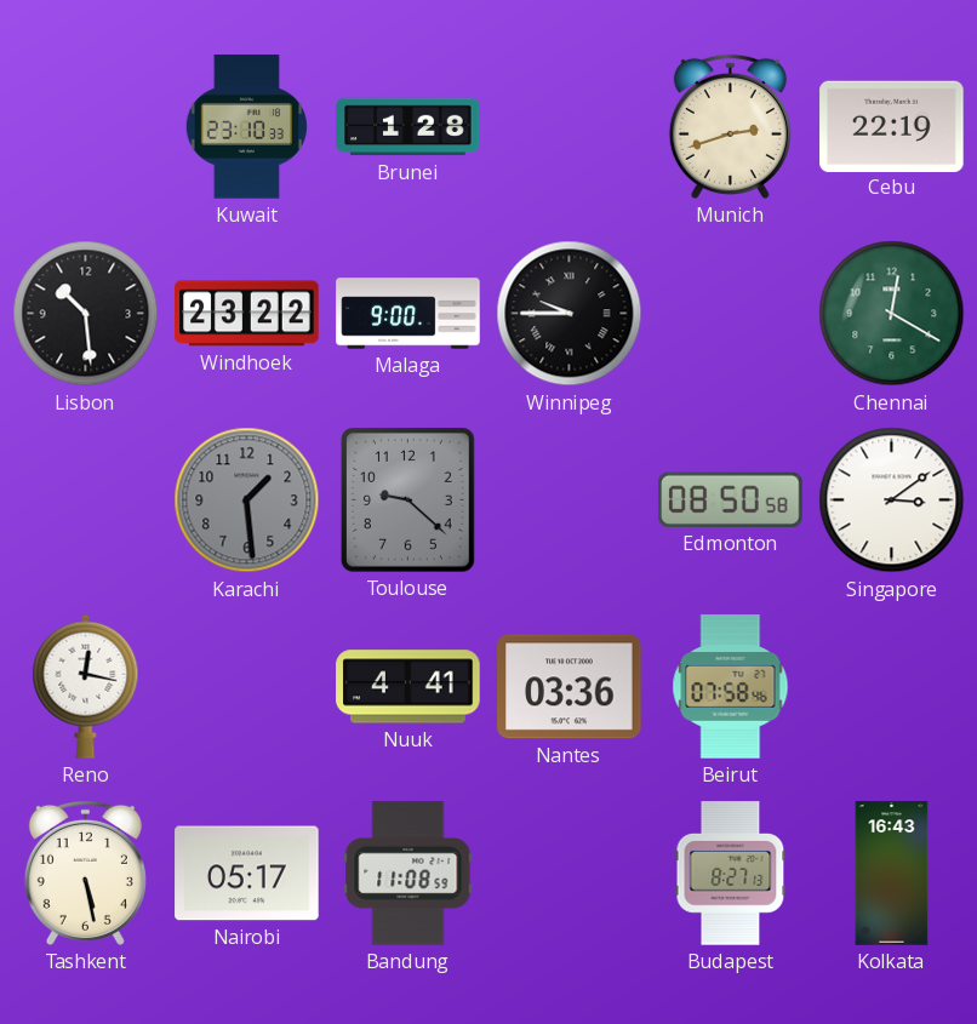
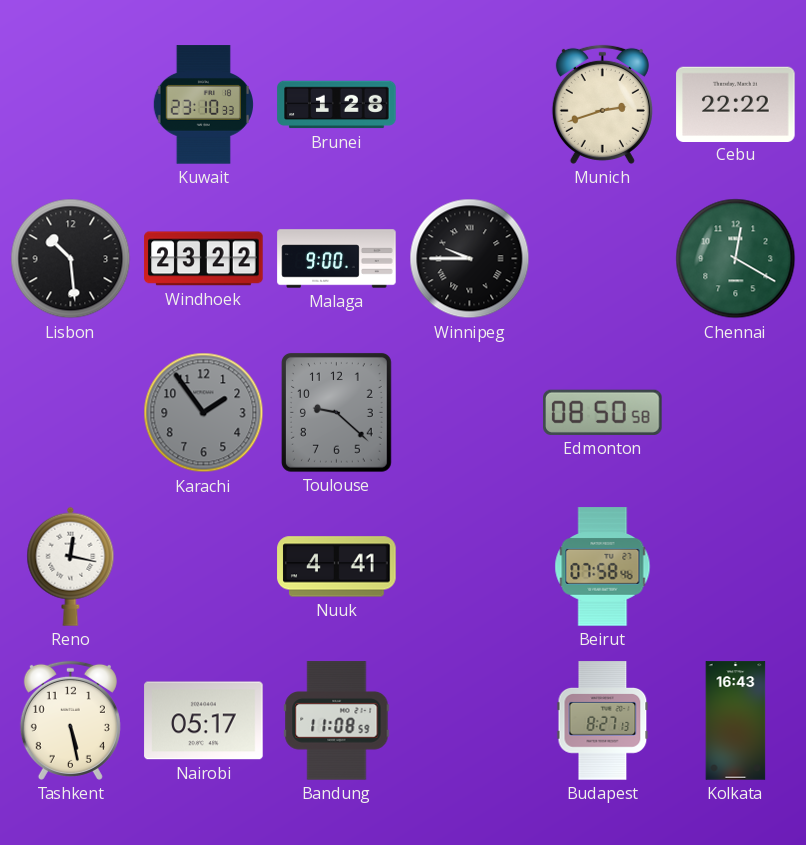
Cebu: 22:19 -> 22:22
Karachi: 1:29 -> 1:54
Singapore: 3:09 -> none
Nantes: 03:36 -> none
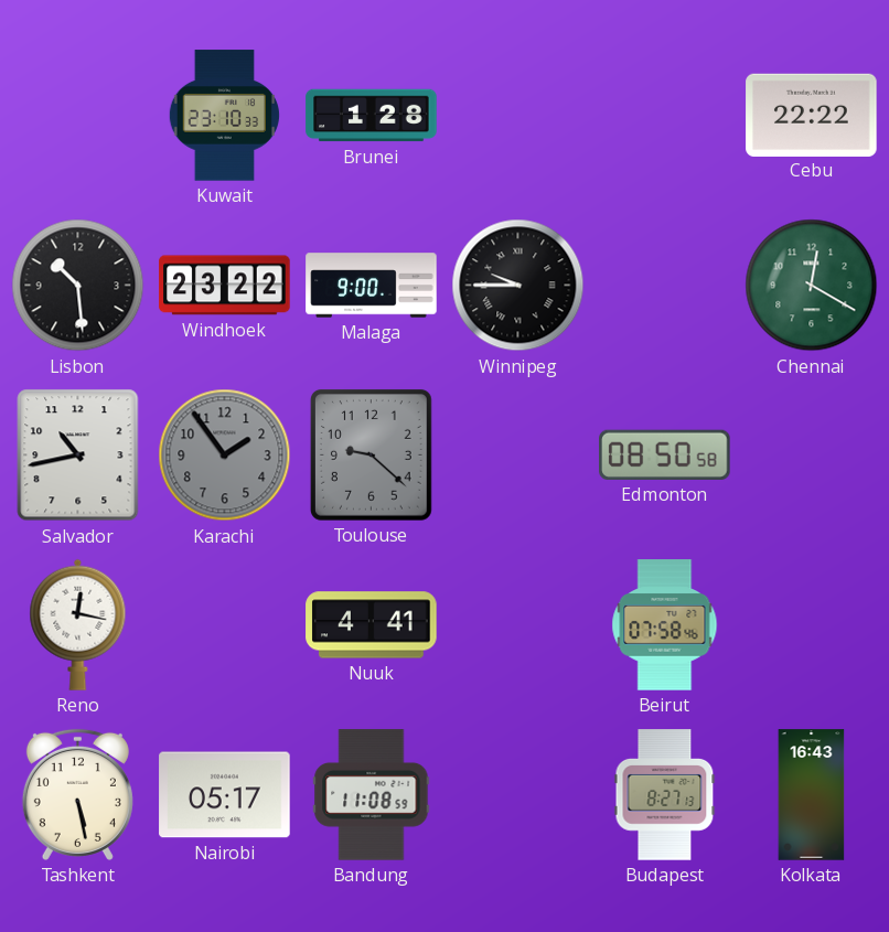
Munich: 2:42 -> none
Salvador: none -> 10:43
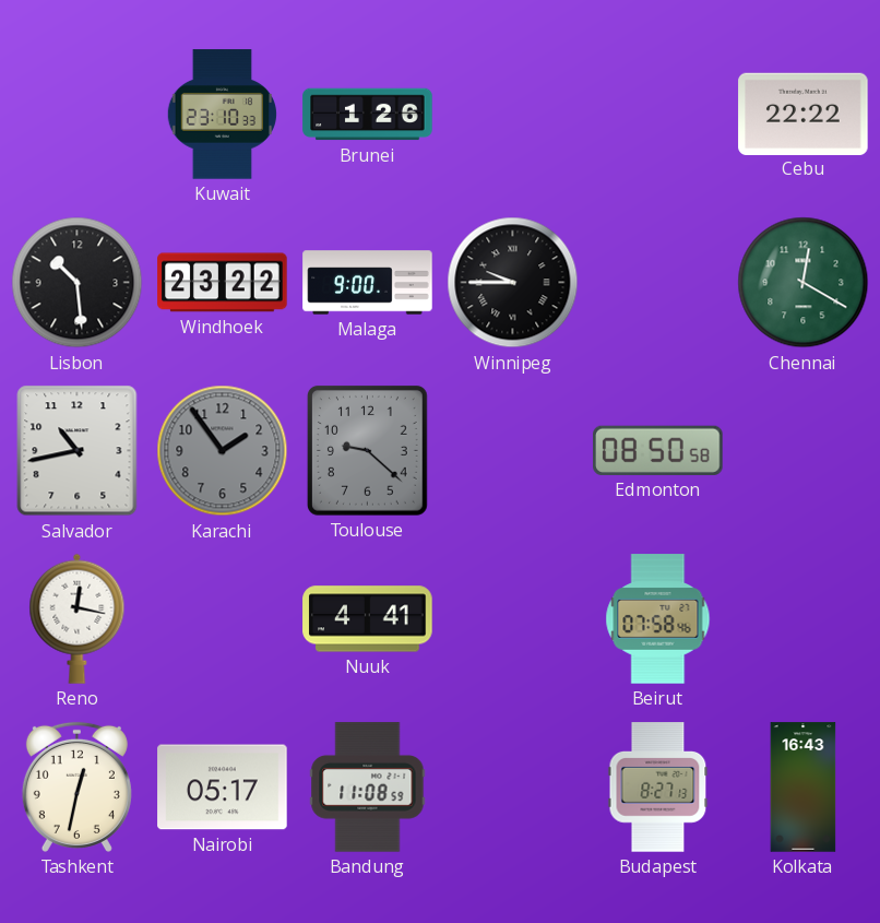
Brunei: 1:28 -> 1:26
Tashkent: 5:28 -> 12:32
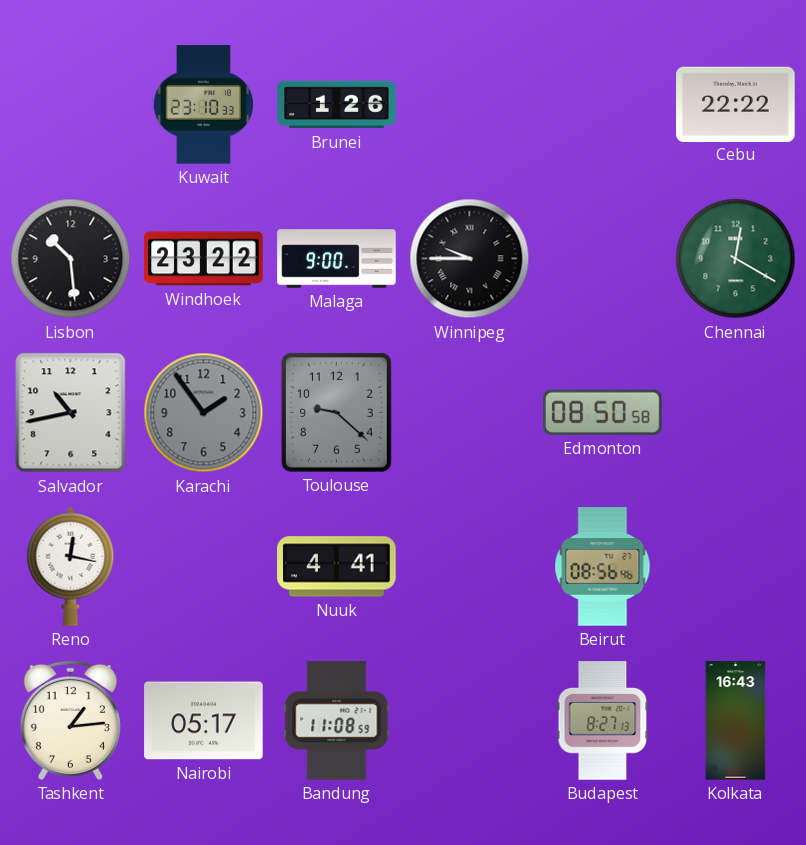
Beirut: 07:58 -> 08:56
Tashkent: 12:32 -> 1:14
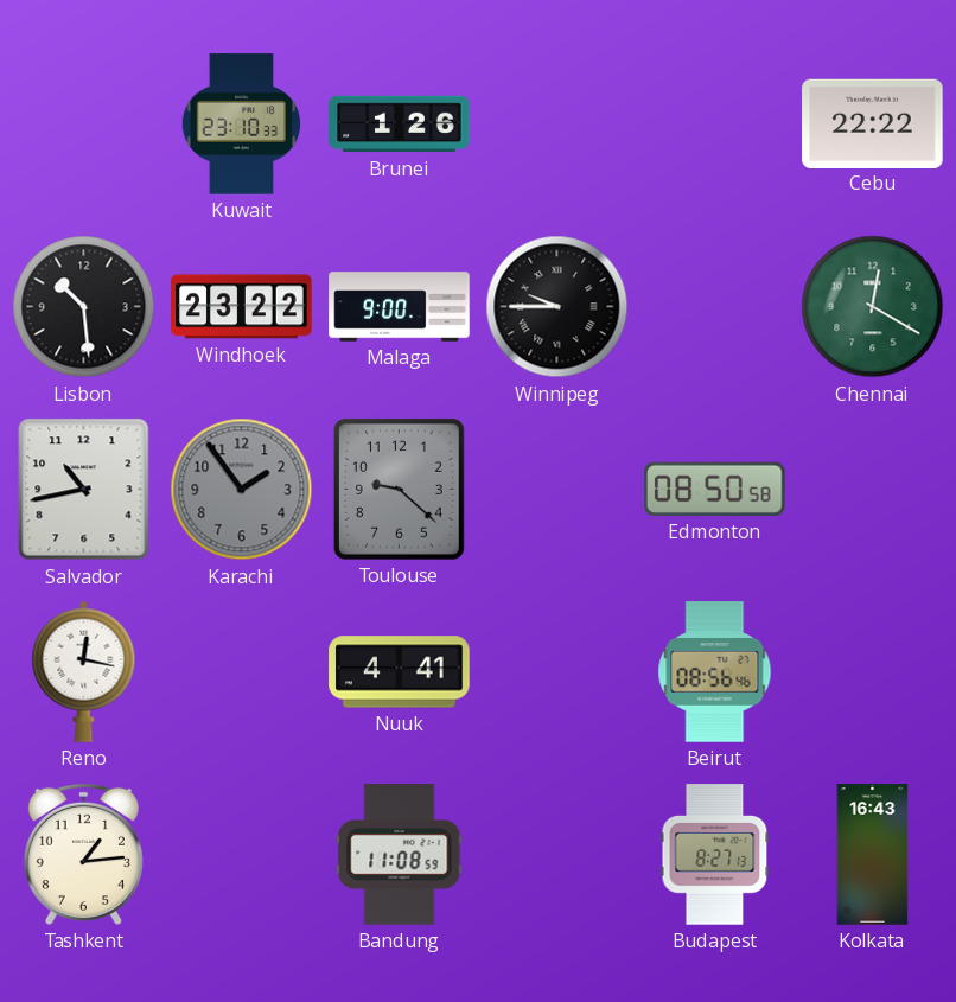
Nairobi: 05:17 -> none
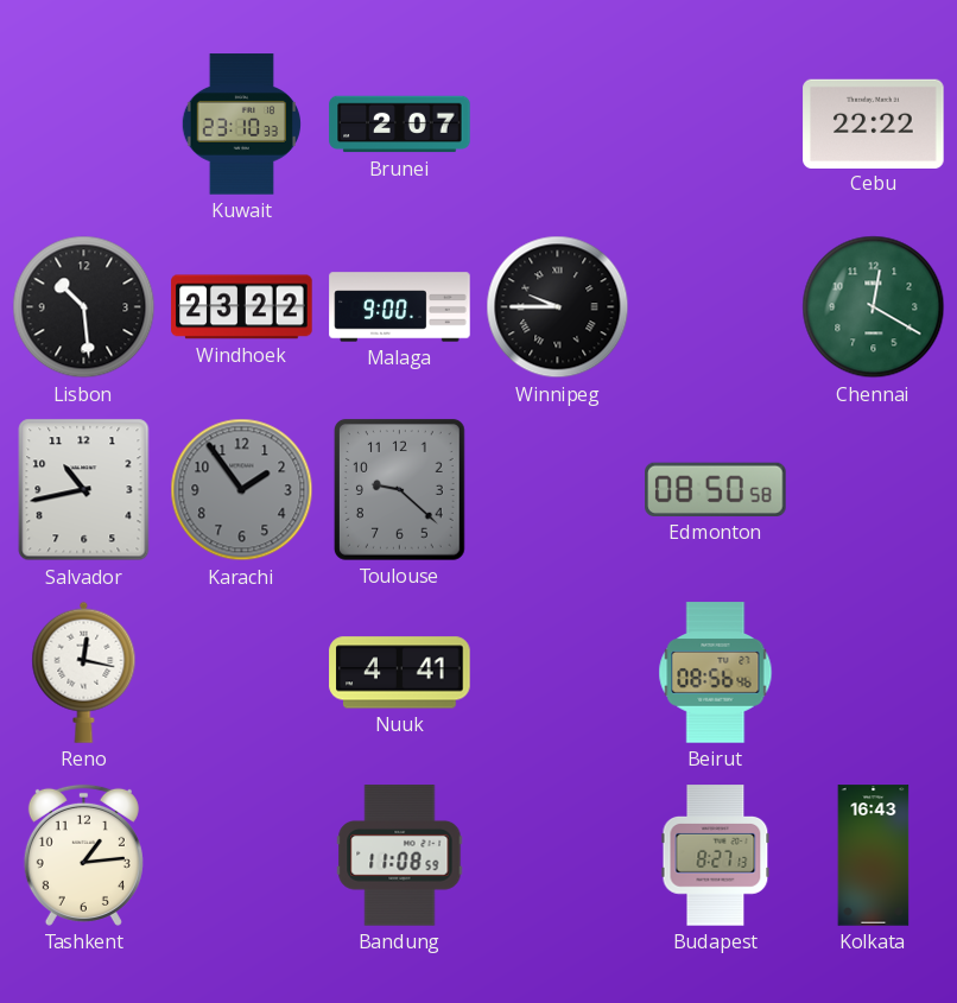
Brunei: 1:26 -> 2:07
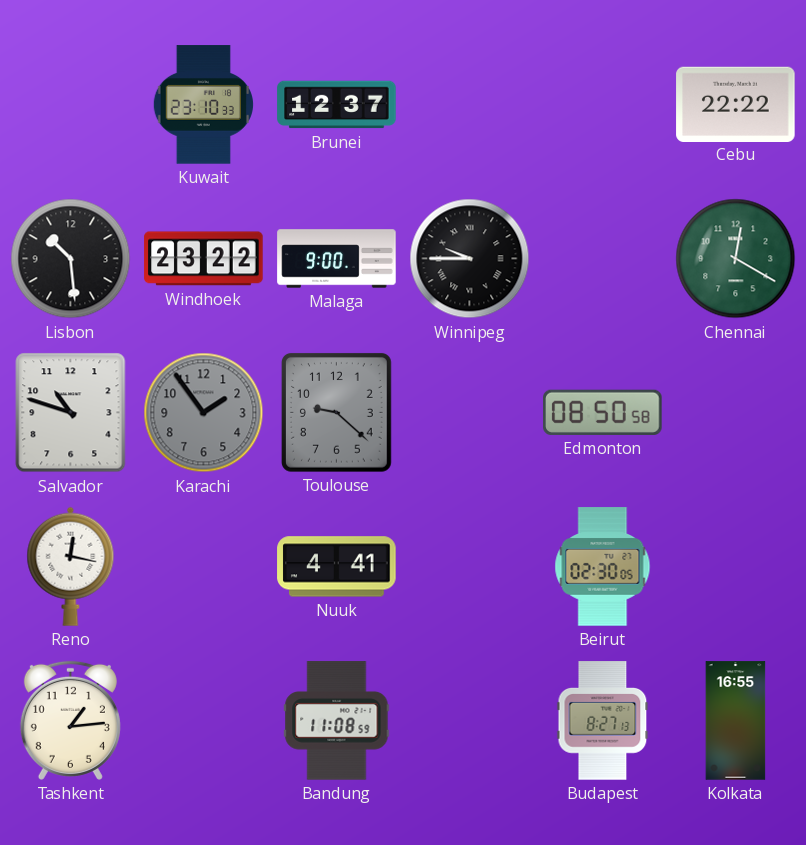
Brunei: 2:07 -> 12:37
Salvador: 10:43 -> 10:48
Beirut: 08:56 -> 02:30
Kolkata: 16:43 -> 16:55
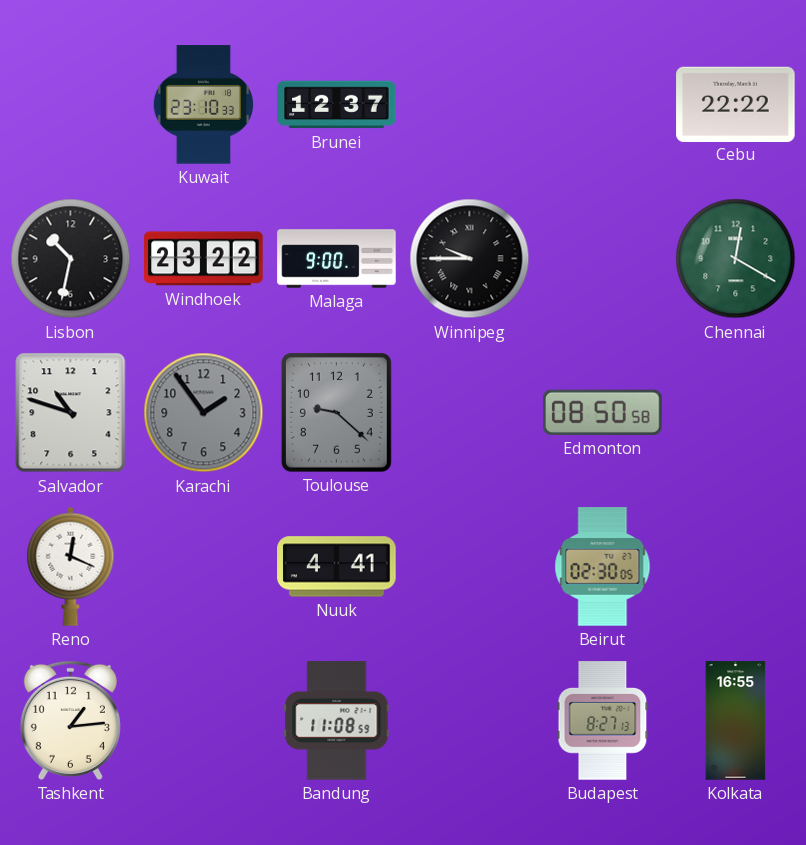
Lisbon: 10:29 -> 10:32
Reno: 12:17 -> 12:19
